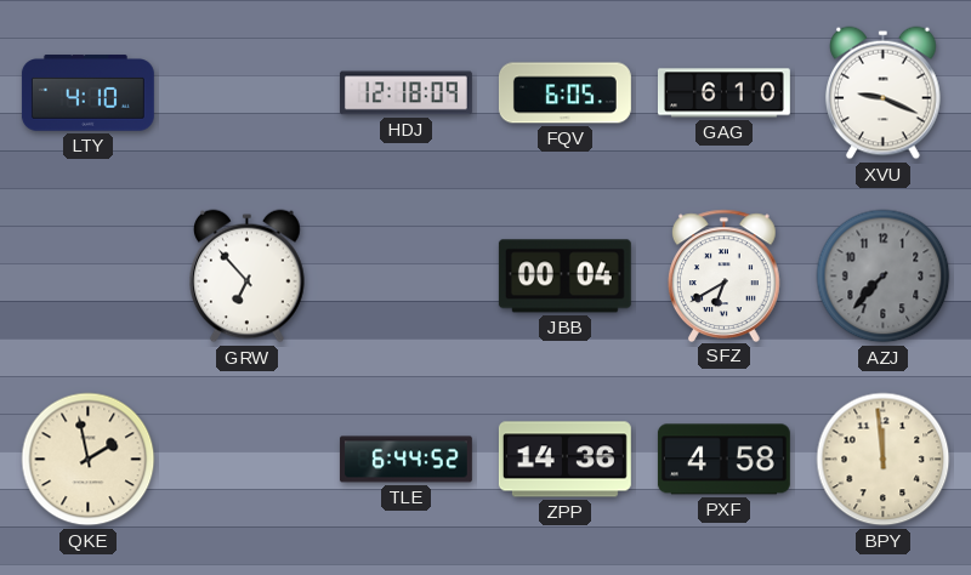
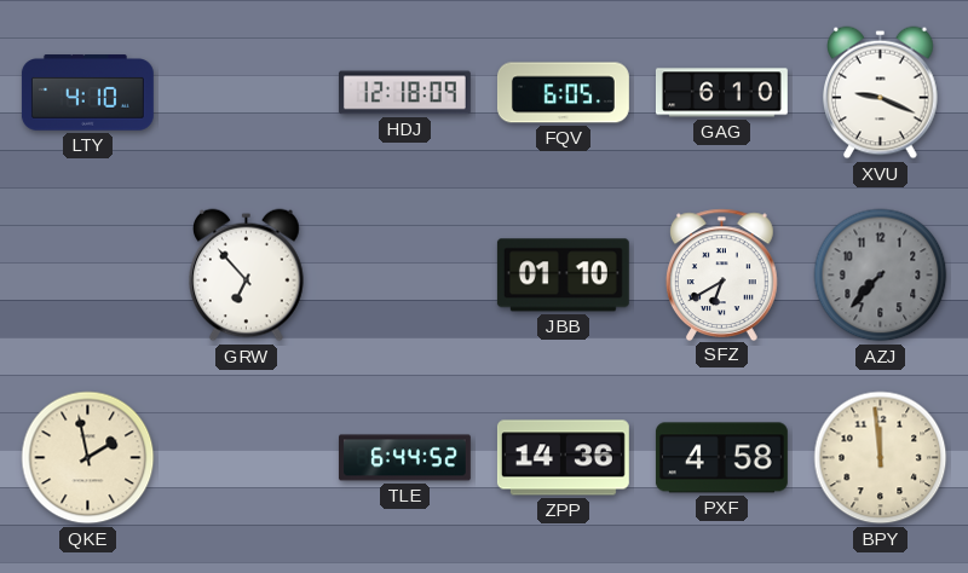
JBB: 00:04 -> 01:10
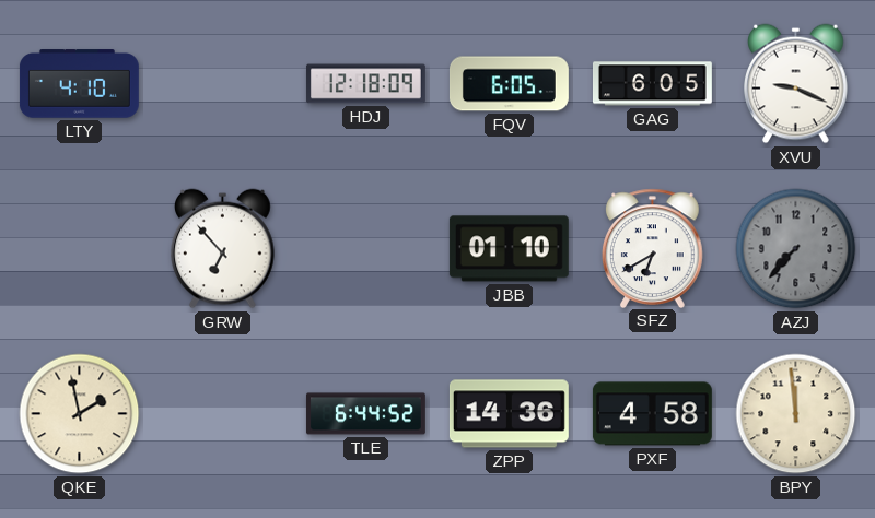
GAG: 6:10 -> 6:05
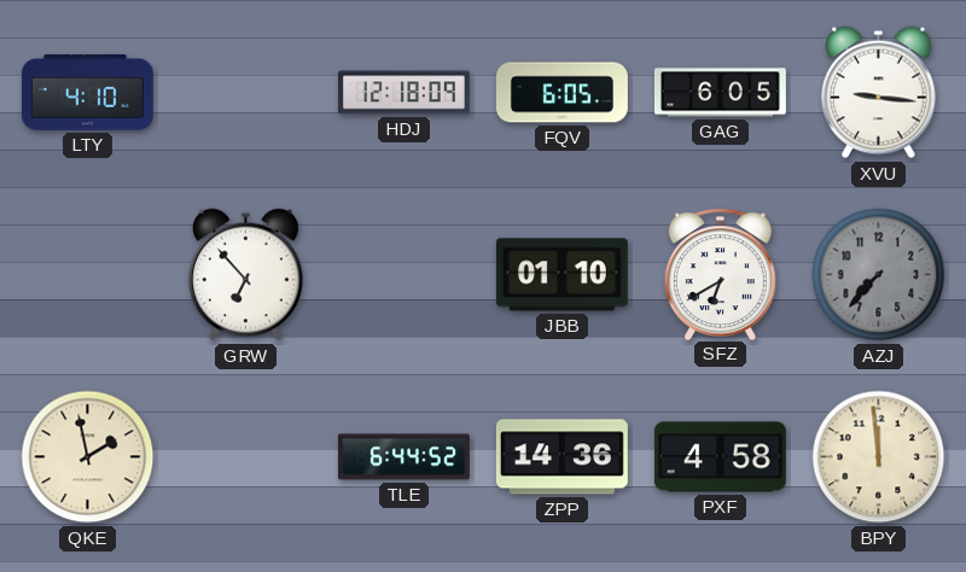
XVU: 9:19 -> 9:16
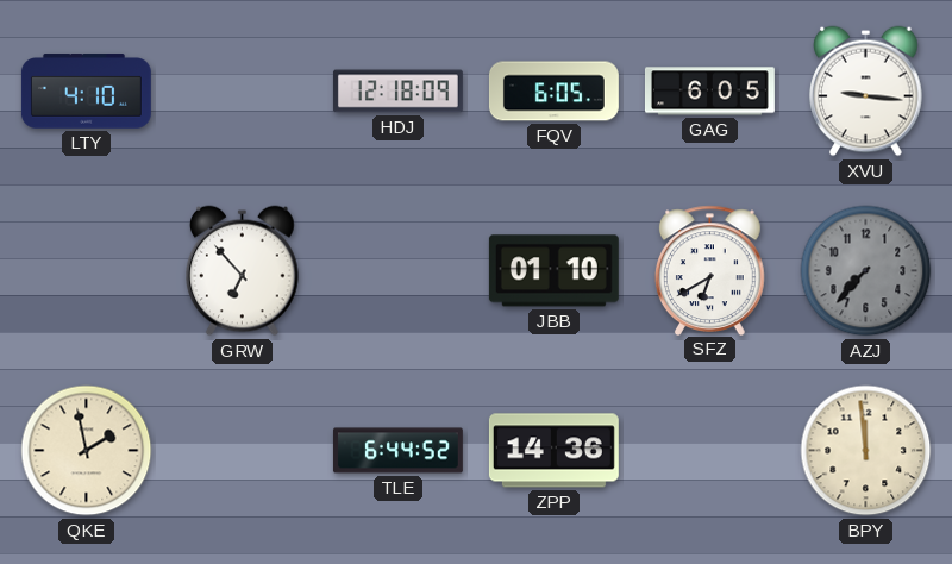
PXF: 4:58 -> none
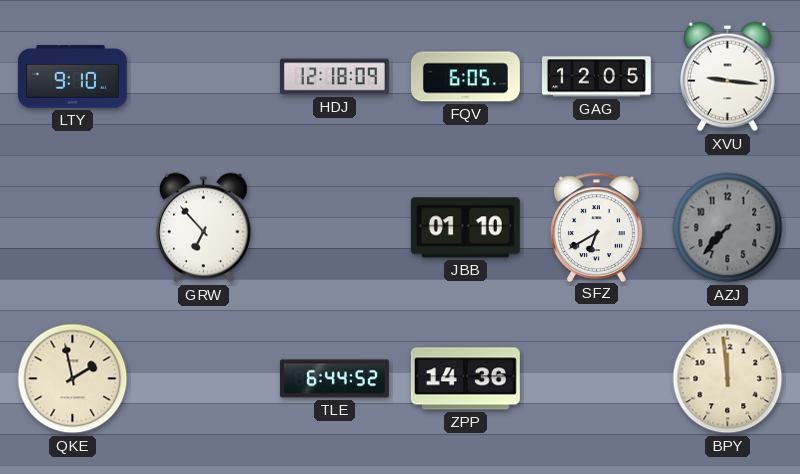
LTY: 4:10 -> 9:10
GAG: 6:05 -> 12:05
